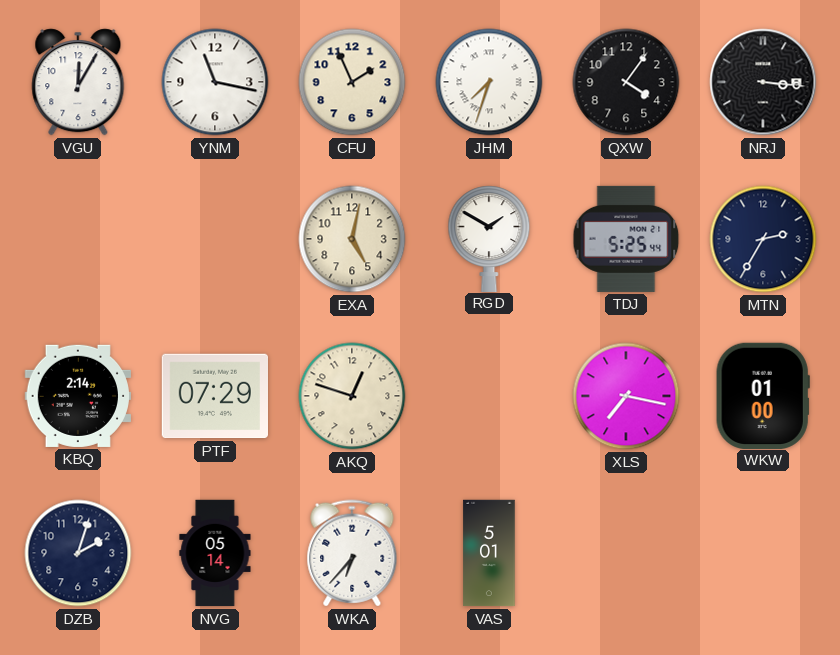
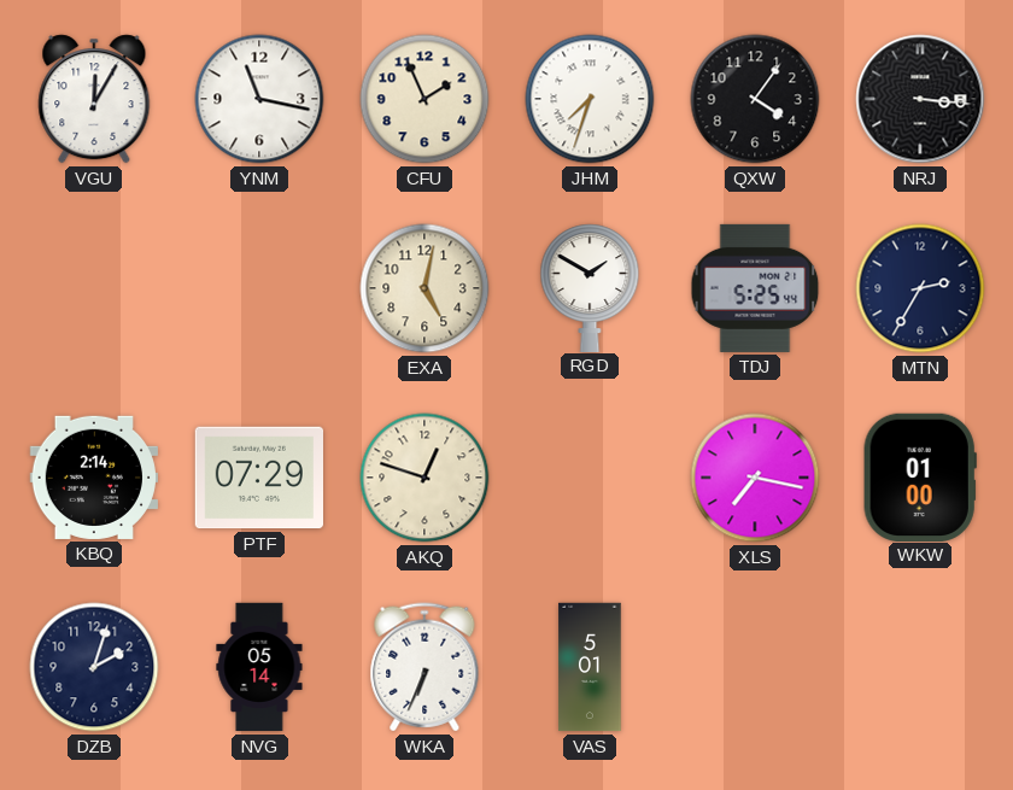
WKA: 6:37 -> 6:34
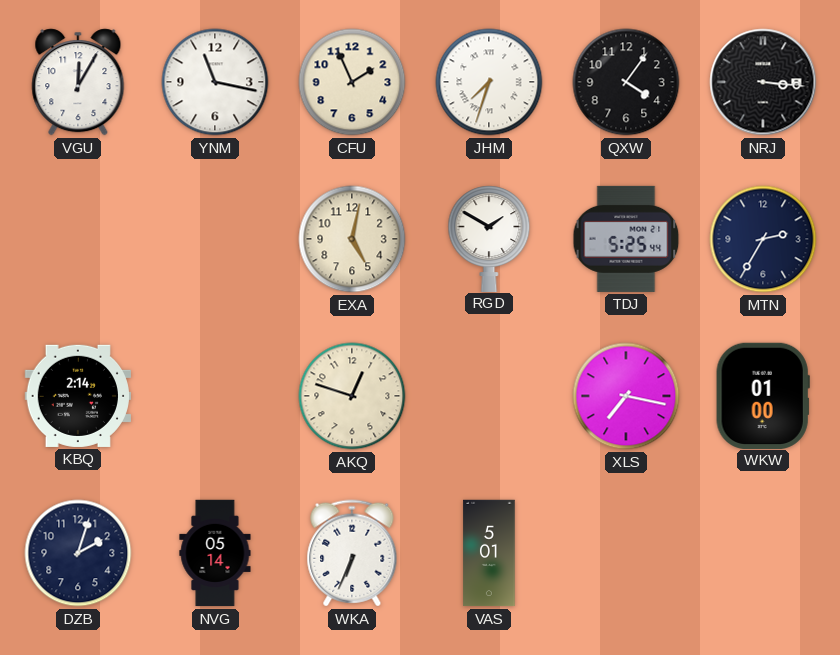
PTF: 07:29 -> none
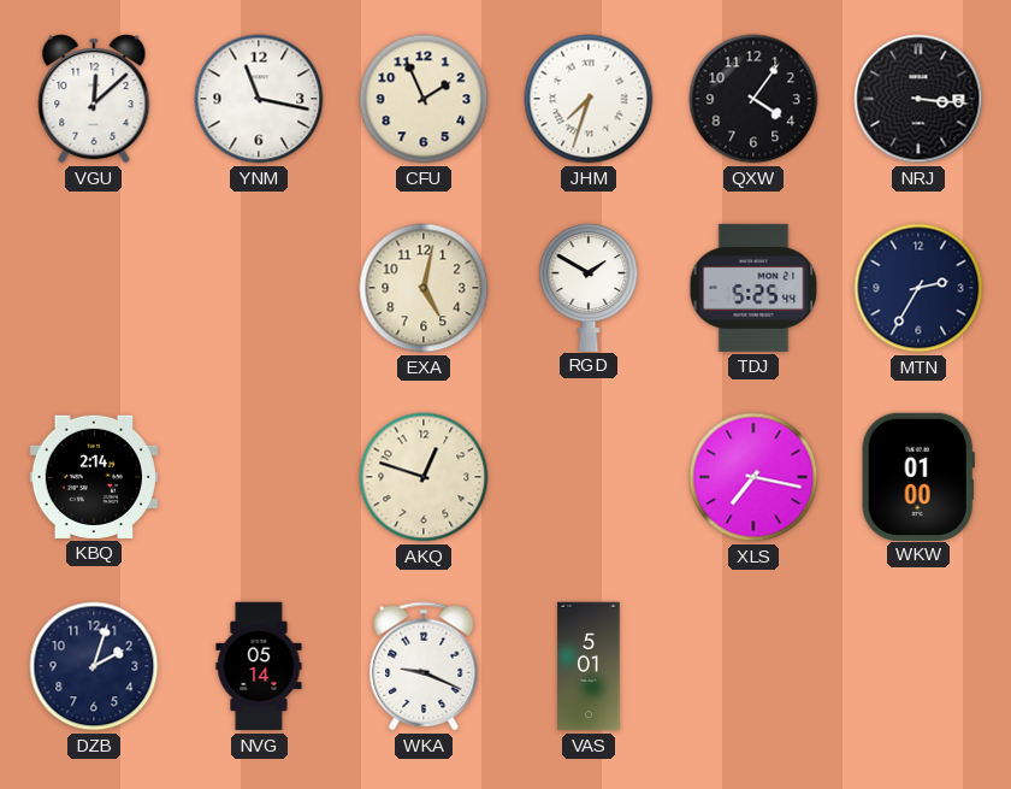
VGU: 12:05 -> 12:08
WKA: 6:34 -> 9:19
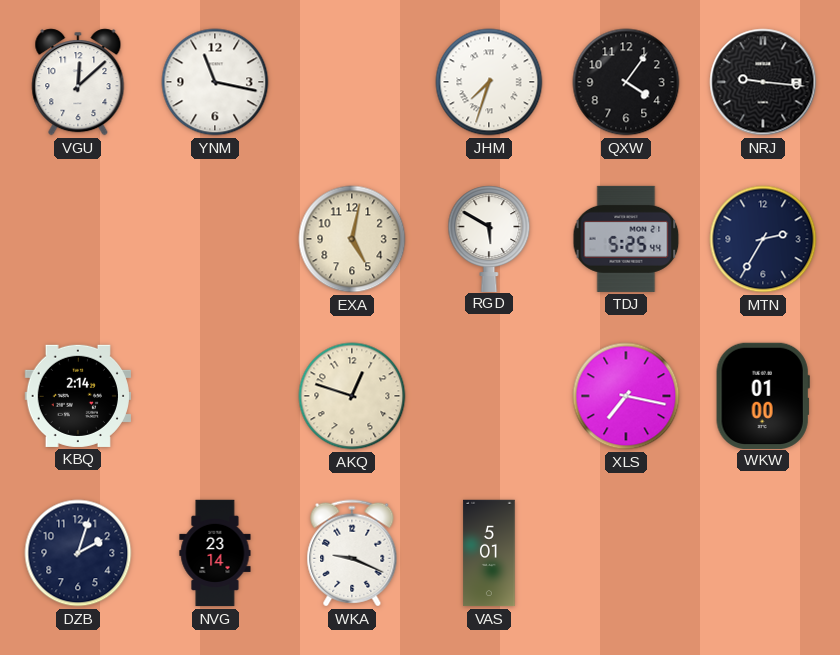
CFU: 1:56 -> none
NRJ: 3:16 -> 9:16
RGD: 1:50 -> 5:50
NVG: 05:14 -> 23:14
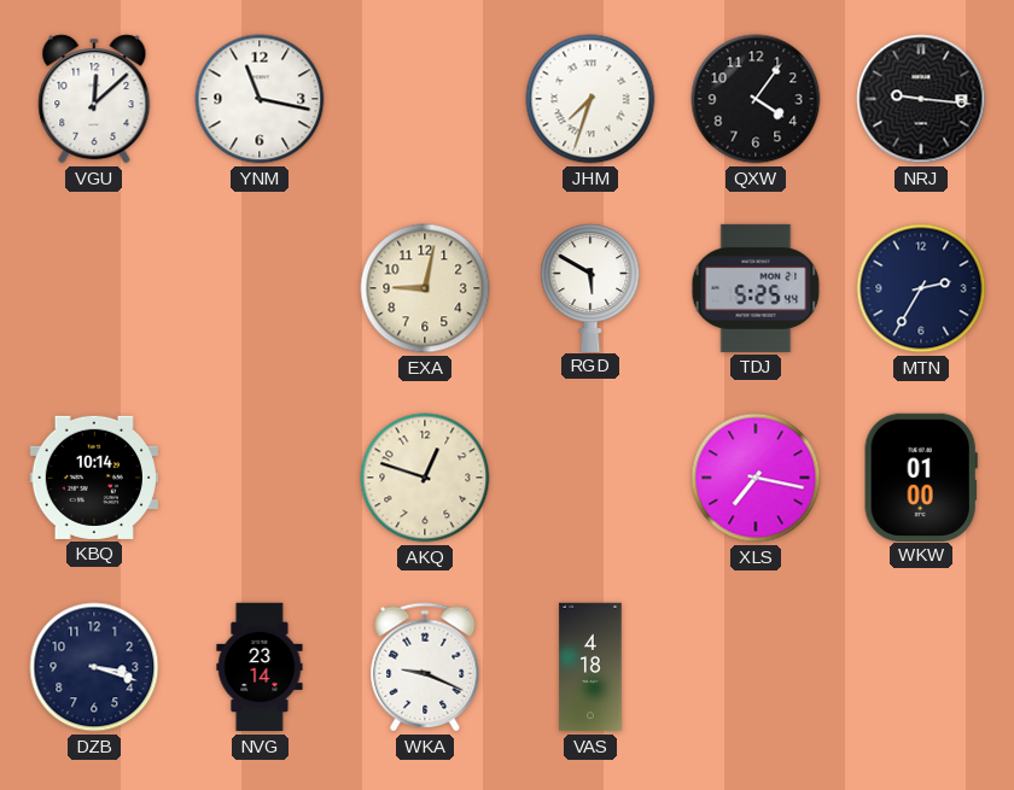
EXA: 5:02 -> 9:02
KBQ: 2:14 -> 10:14
DZB: 2:03 -> 3:18
VAS: 5:01 -> 4:18
